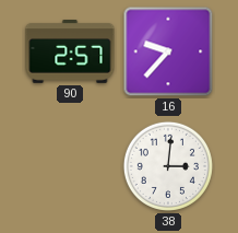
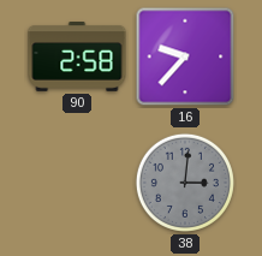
90: 2:57 -> 2:58
38 dial: white -> grey
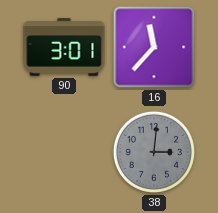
90: 2:58 -> 3:01
16: 9:37 -> 11:37
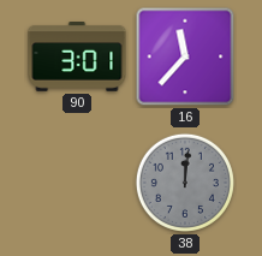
38: 3:01 -> 12:01
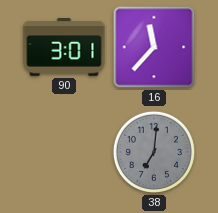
38: 12:01 -> 7:01
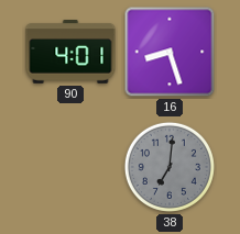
90: 3:01 -> 4:01
16: 11:37 -> 8:27
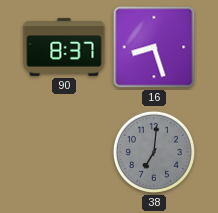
90: 4:01 -> 8:37
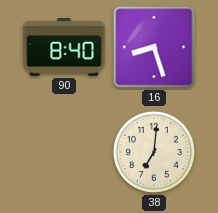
90: 8:37 -> 8:40
38 dial: grey -> cream
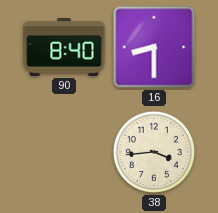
16: 8:27 -> 8:30
38: 7:01 -> 3:44
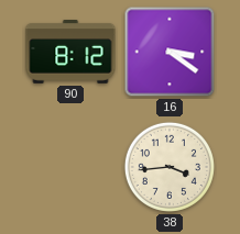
90: 8:40 -> 8:12
16: 8:30 -> 3:21
